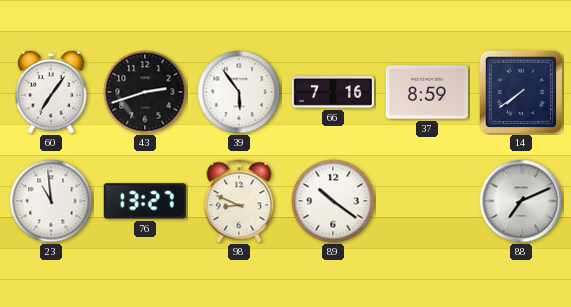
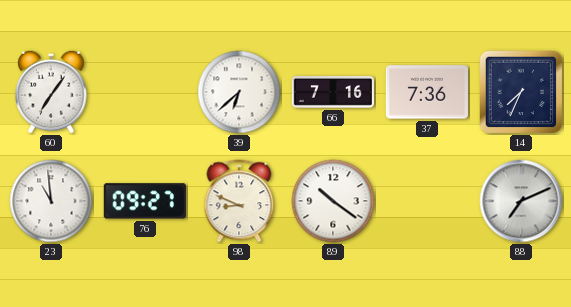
43: 2:42 -> none
39: 5:54 -> 6:38
37: 8:59 -> 7:36
14: 7:39 -> 7:34
76: 13:27 -> 09:27
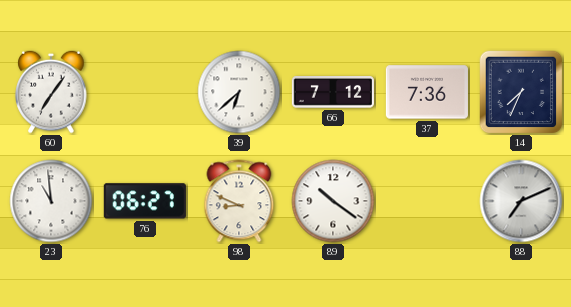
66: 7:16 -> 7:12
76: 09:27 -> 06:27
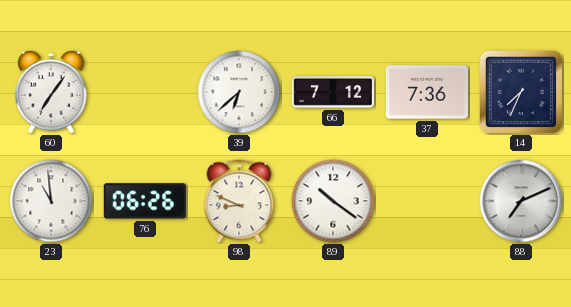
76: 06:27 -> 06:26
